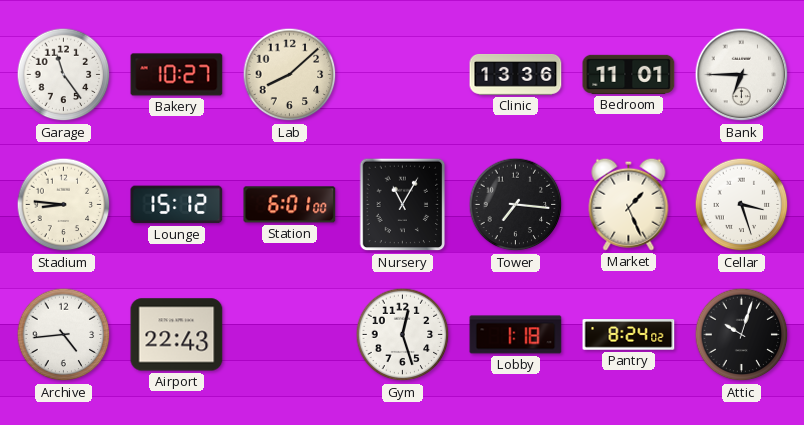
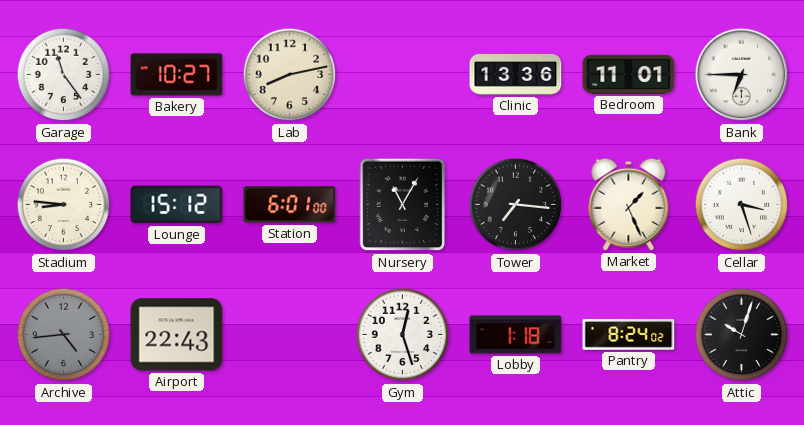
Lab: 8:08 -> 8:13
Archive dial: white -> grey
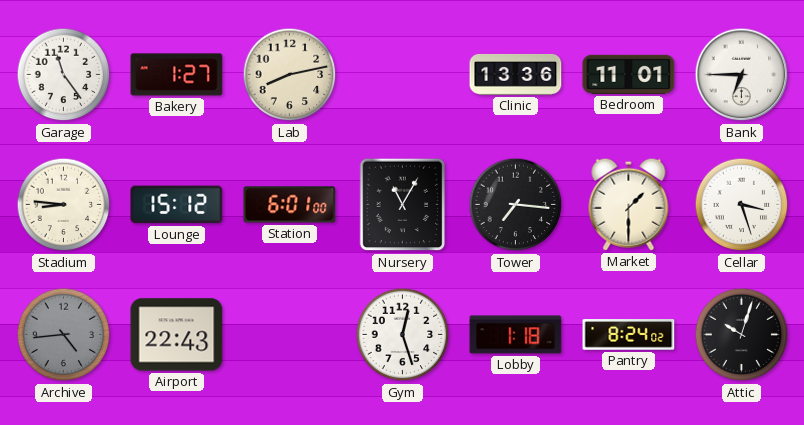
Bakery: 10:27 -> 1:27
Market: 1:26 -> 1:30
